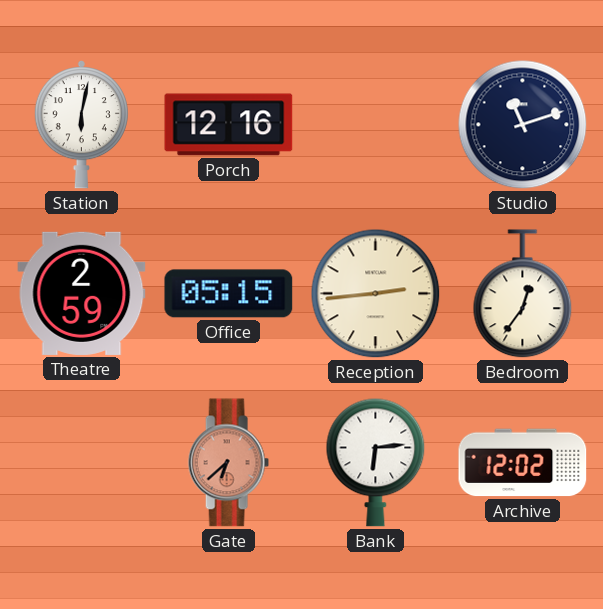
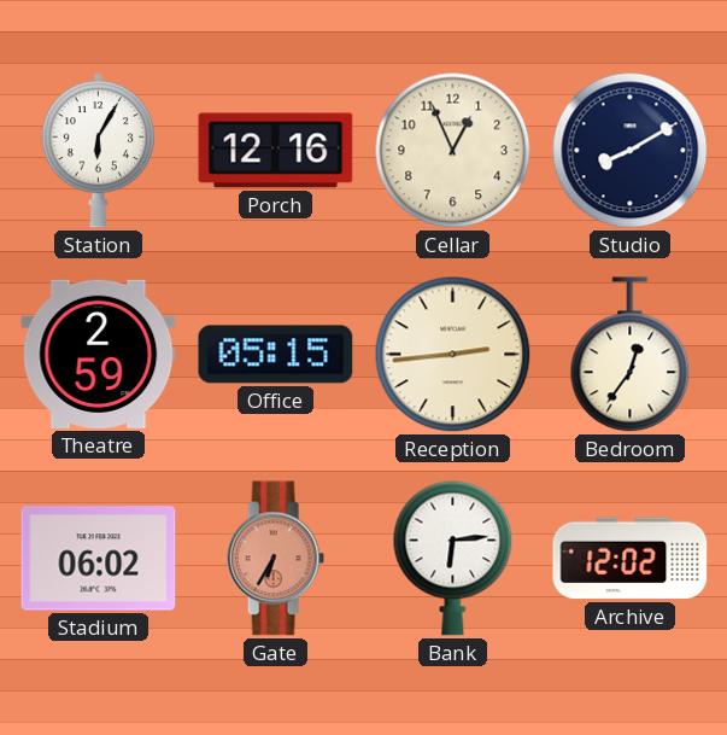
Station: 6:02 -> 6:05
Cellar: none -> 12:56
Studio: 11:12 -> 8:10
Stadium: none -> 06:02
Gate: 6:38 -> 6:35
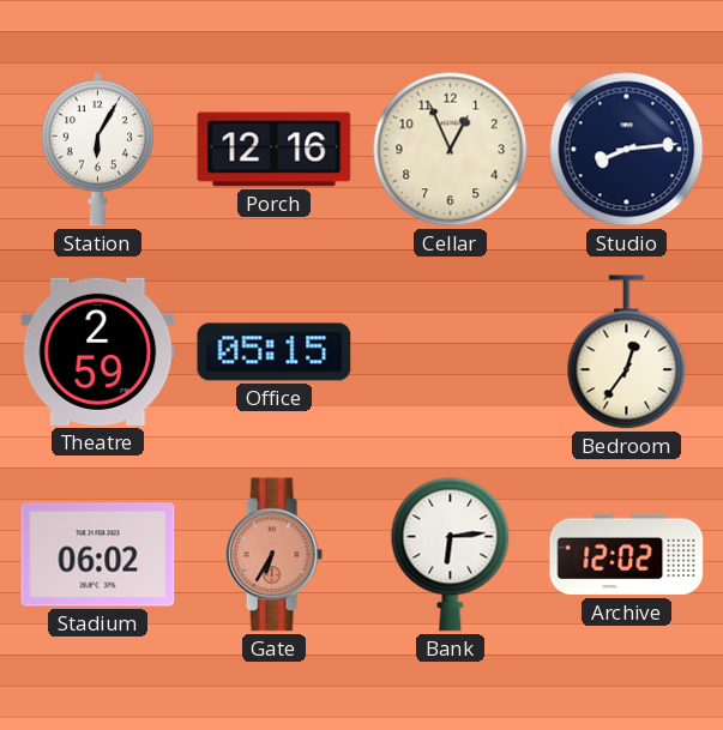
Studio: 8:10 -> 8:14
Reception: 2:44 -> none
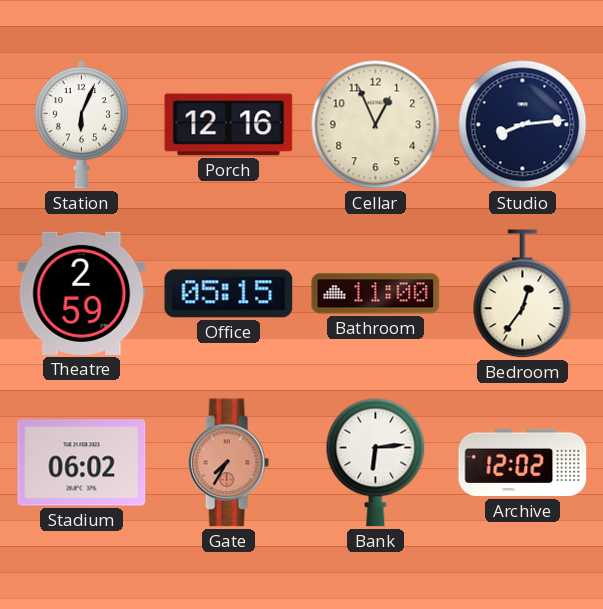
Station: 6:05 -> 6:04
Bathroom: none -> 11:00
Gate: 6:35 -> 7:35
